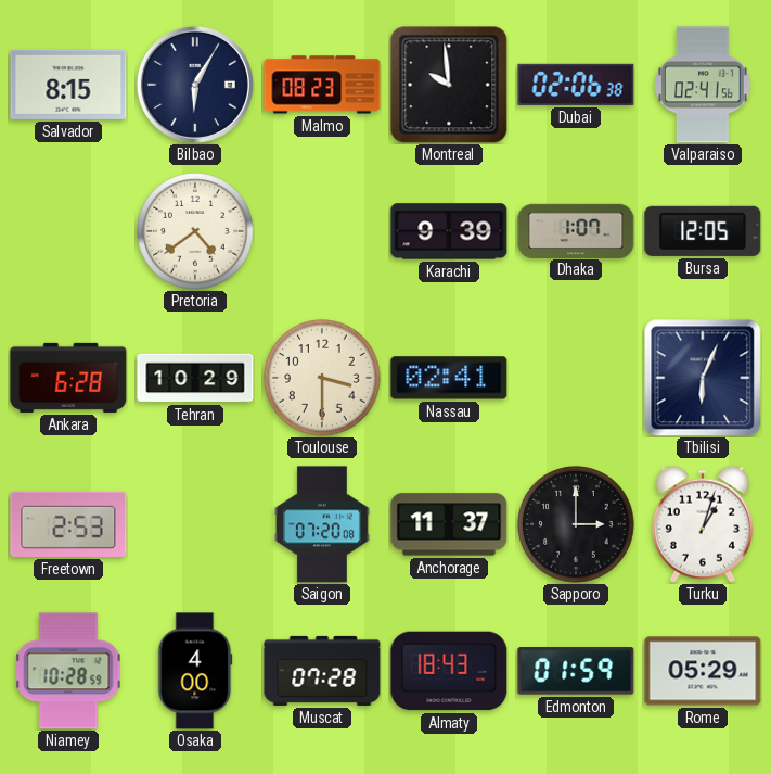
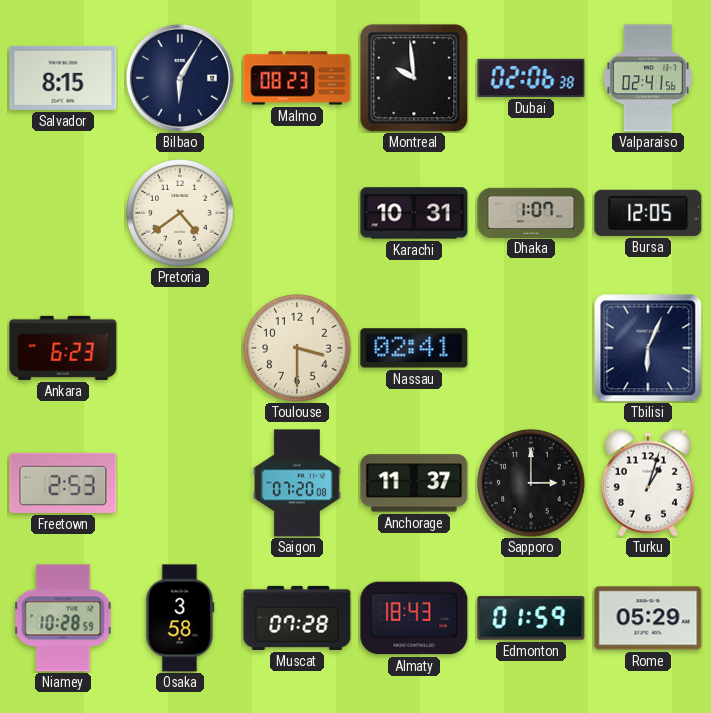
Karachi: 9:39 -> 10:31
Ankara: 6:28 -> 6:23
Tehran: 10:29 -> none
Osaka: 4:00 -> 3:58
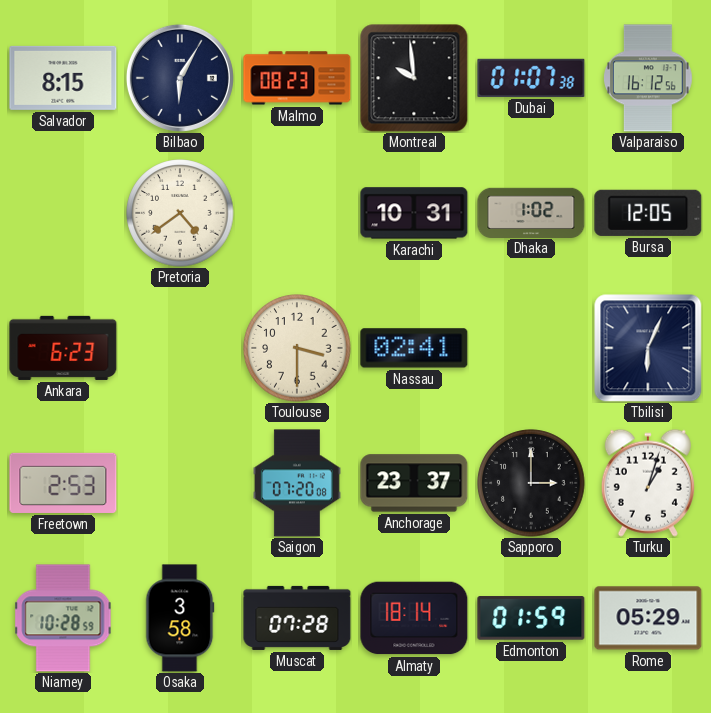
Dubai: 02:06 -> 01:07
Valparaiso: 02:41 -> 16:12
Dhaka: 1:07 -> 1:02
Anchorage: 11:37 -> 23:37
Almaty: 18:43 -> 18:14
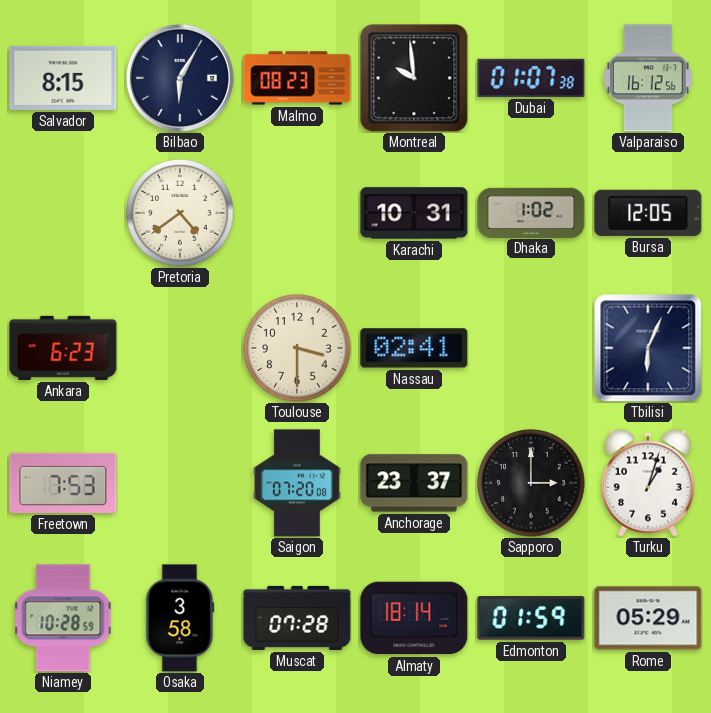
Freetown: 2:53 -> 7:53
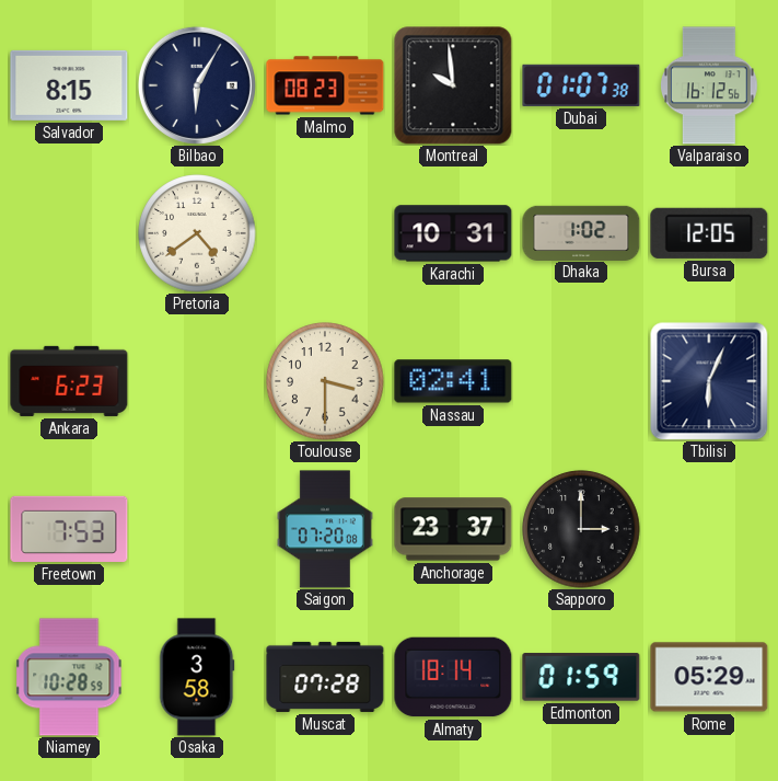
Turku: 1:03 -> none
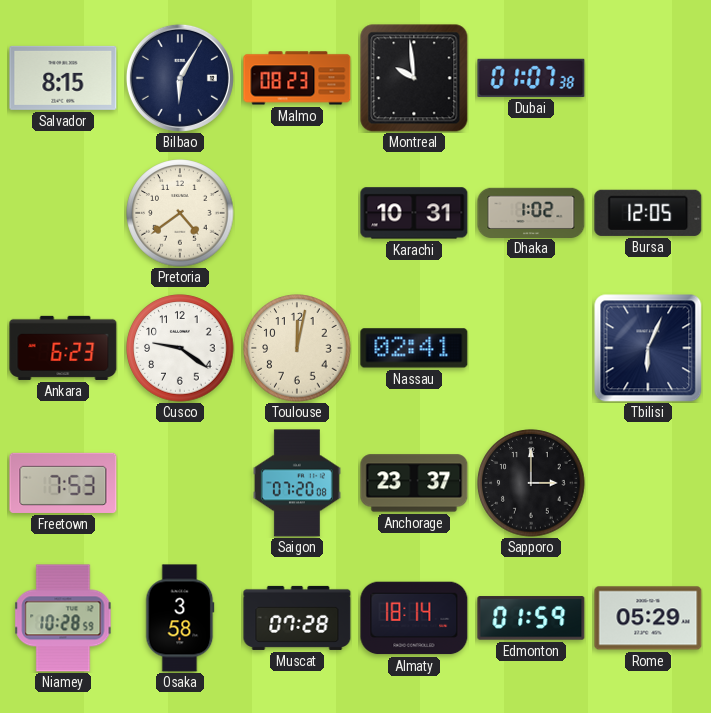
Valparaiso: 16:12 -> none
Cusco: none -> 9:21
Toulouse: 3:30 -> 12:02
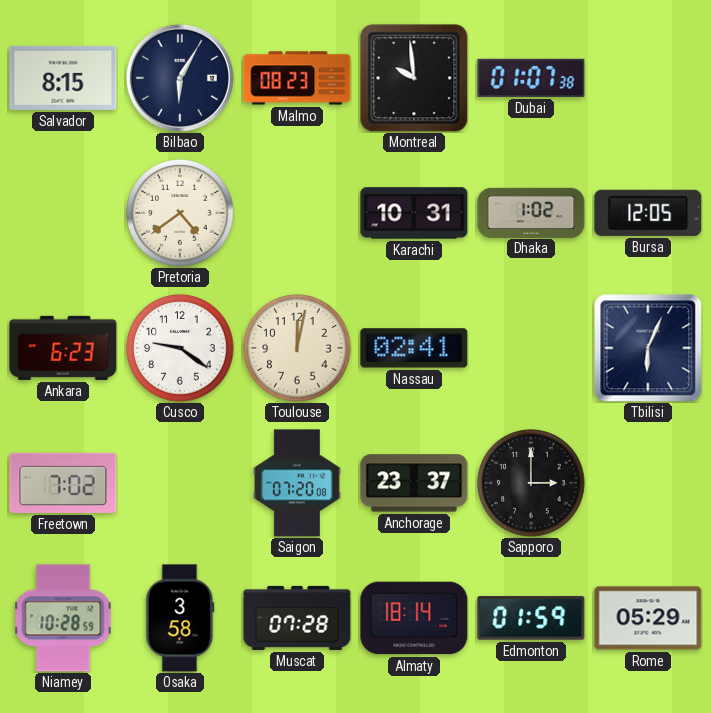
Freetown: 7:53 -> 7:02
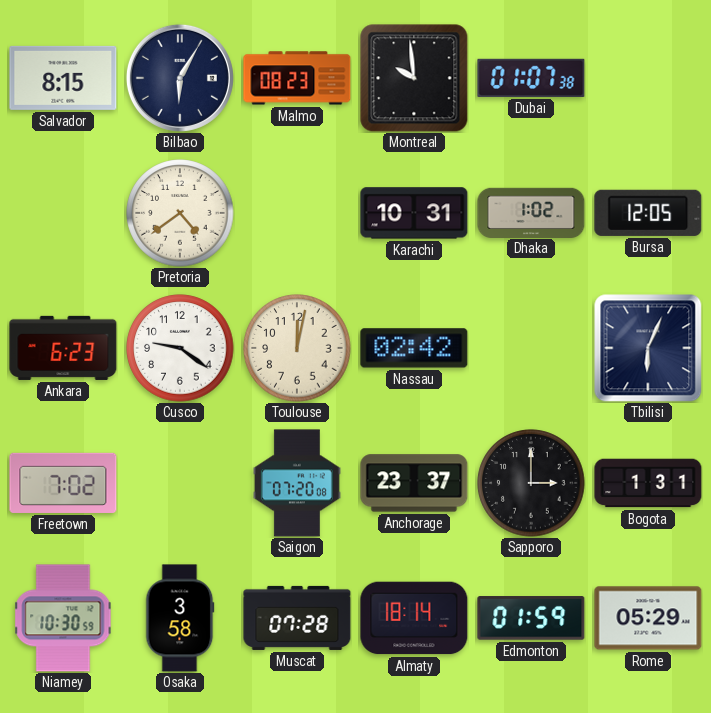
Nassau: 02:41 -> 02:42
Bogota: none -> 1:31
Niamey: 10:28 -> 10:30
